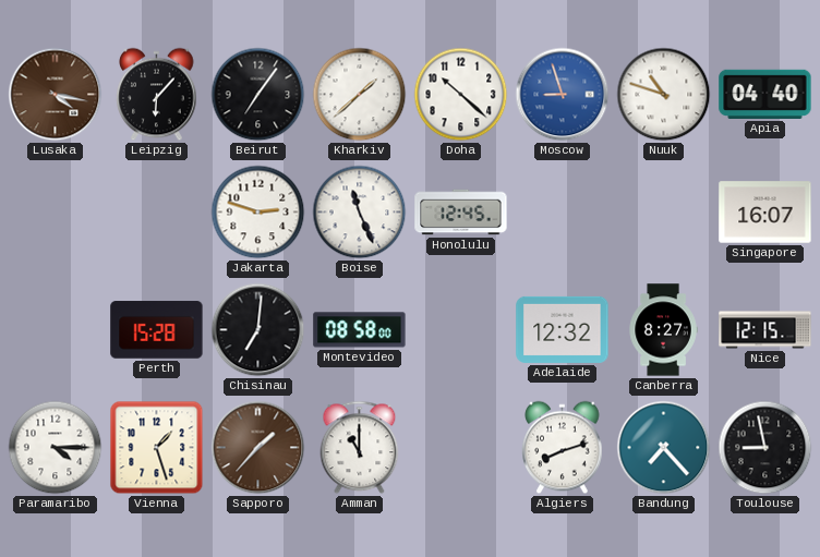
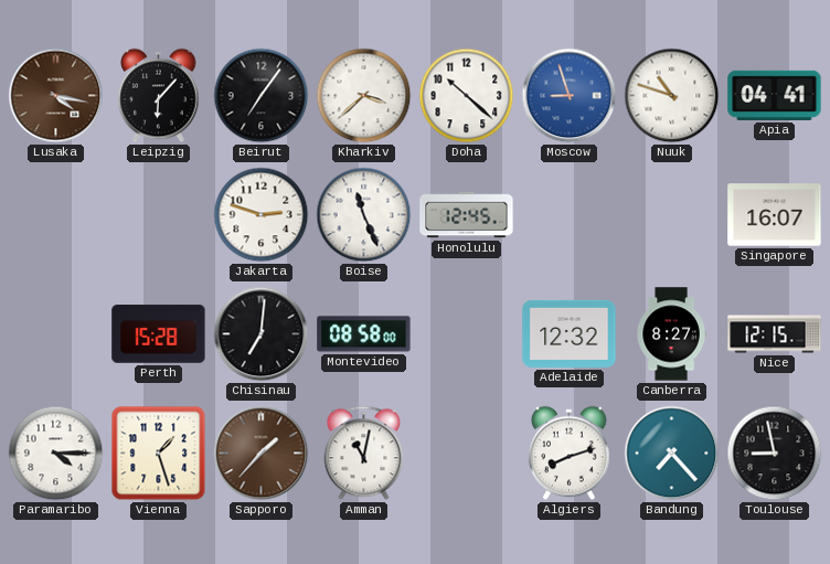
Kharkiv: 1:38 -> 3:38
Apia: 04:40 -> 04:41
Amman: 11:00 -> 11:02
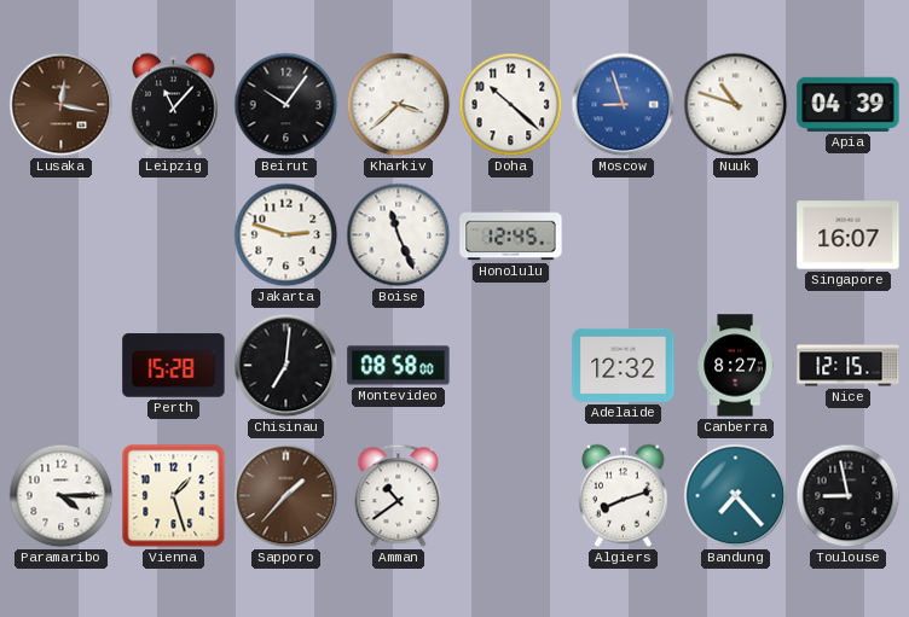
Lusaka: 4:17 -> 12:17
Leipzig: 6:07 -> 11:07
Beirut: 7:06 -> 10:06
Apia: 04:41 -> 04:39
Amman: 11:02 -> 10:39
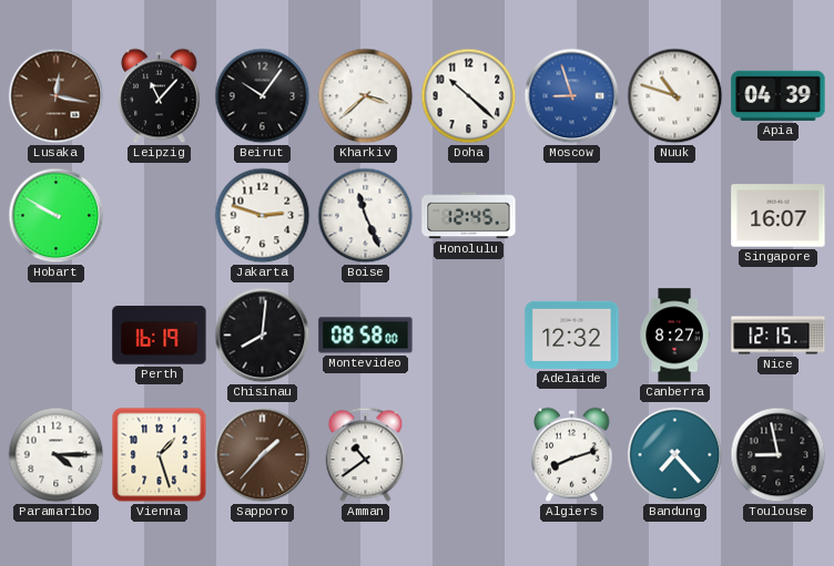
Hobart: none -> 9:50
Perth: 15:28 -> 16:19
Chisinau: 7:01 -> 8:01
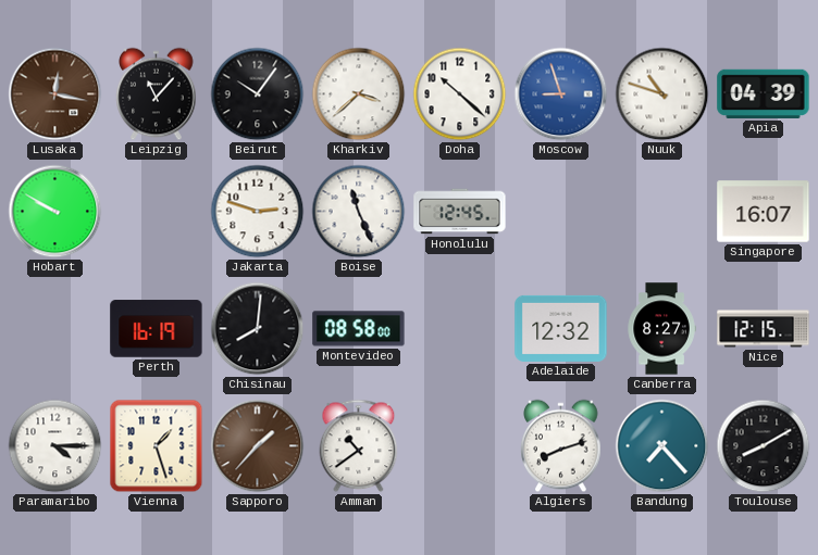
Toulouse: 8:58 -> 8:10
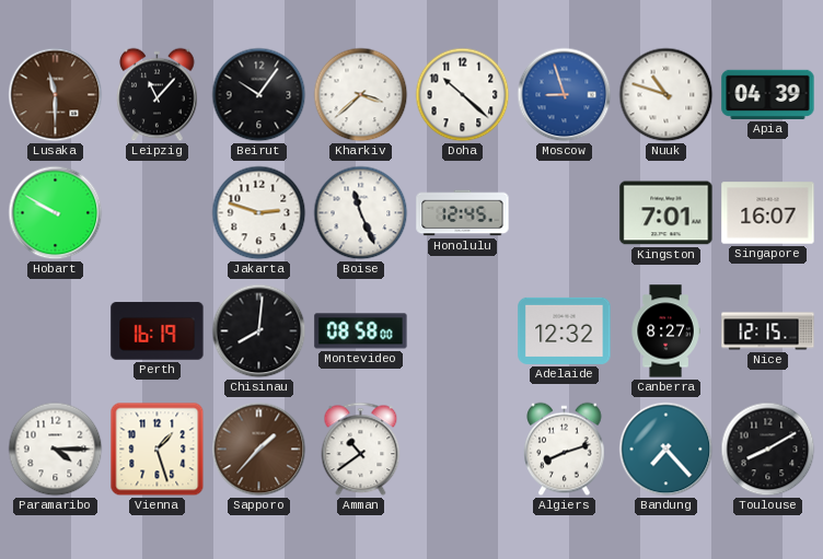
Lusaka: 12:17 -> 11:30
Kingston: none -> 7:01
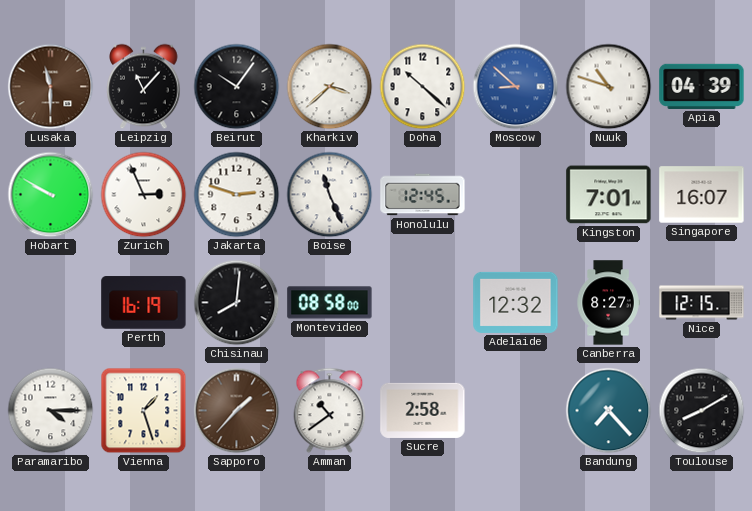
Moscow: 8:57 -> 8:52
Zurich: none -> 2:56
Sucre: none -> 2:58
Algiers: 8:12 -> none
